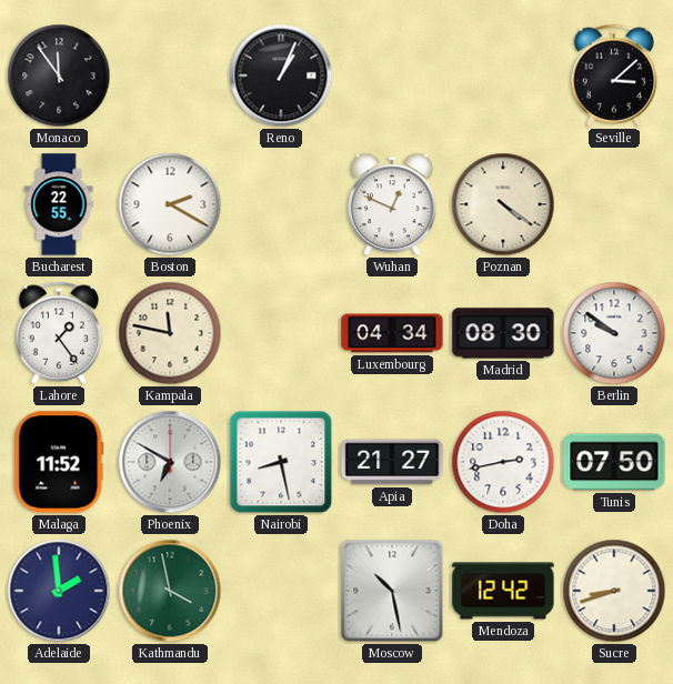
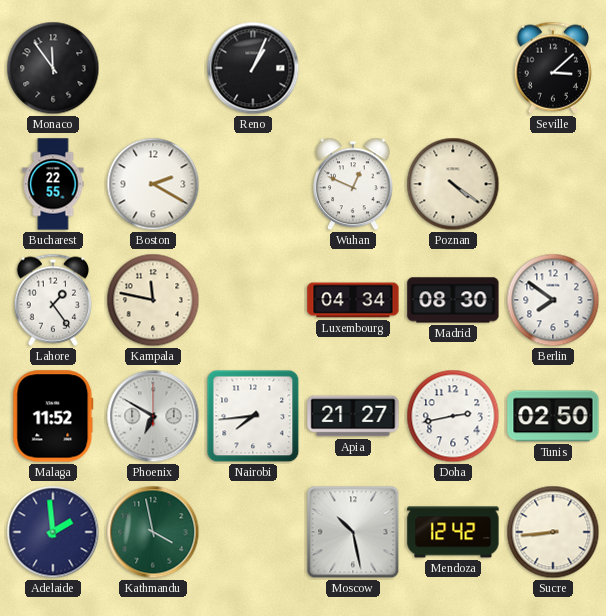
Berlin: 9:51 -> 7:51
Nairobi: 8:28 -> 7:44
Tunis: 07:50 -> 02:50
Sucre: 8:42 -> 8:44
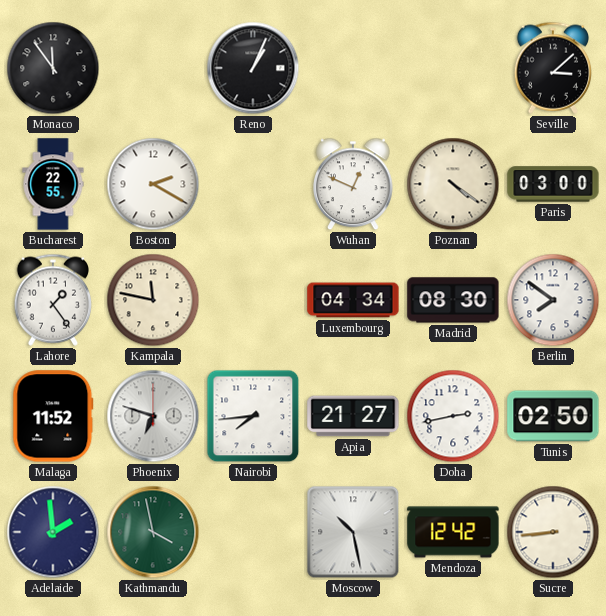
Paris: none -> 03:00
Phoenix: 6:50 -> 6:48
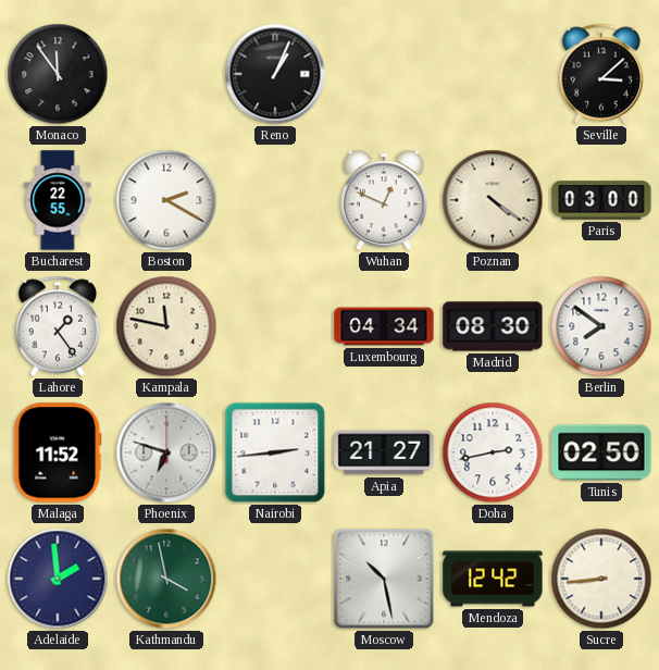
Nairobi: 7:44 -> 2:44
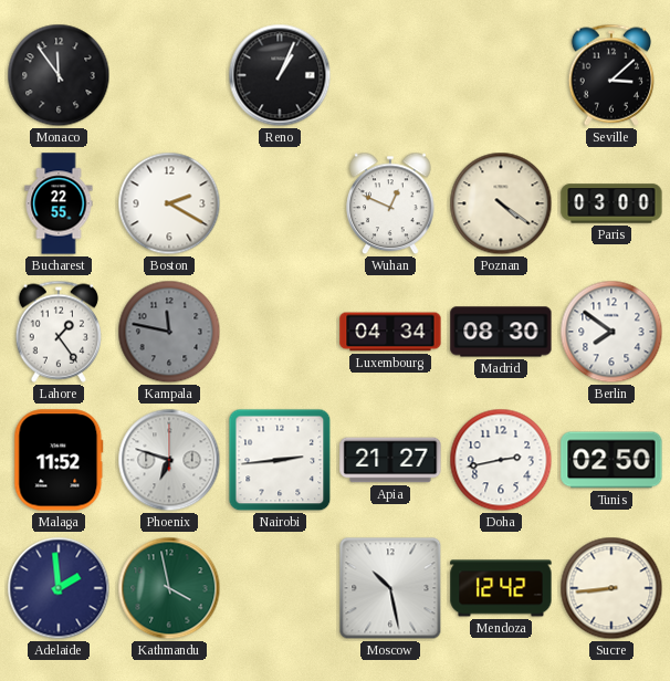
Kampala dial: cream -> grey
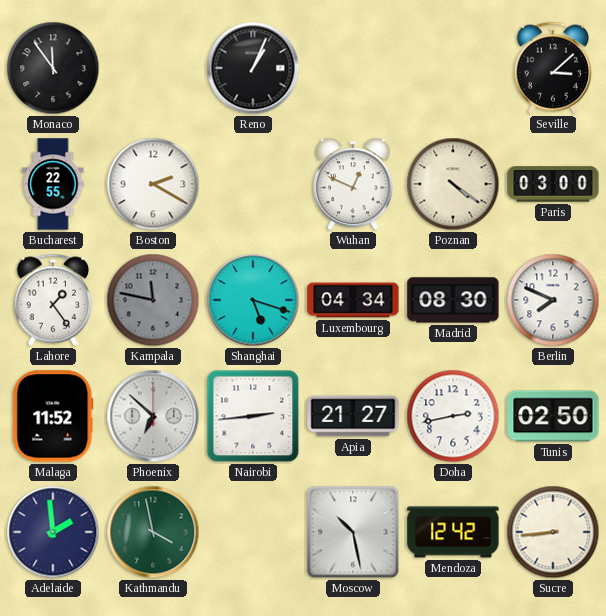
Shanghai: none -> 5:18
Berlin: 7:51 -> 7:49
Phoenix: 6:48 -> 6:52
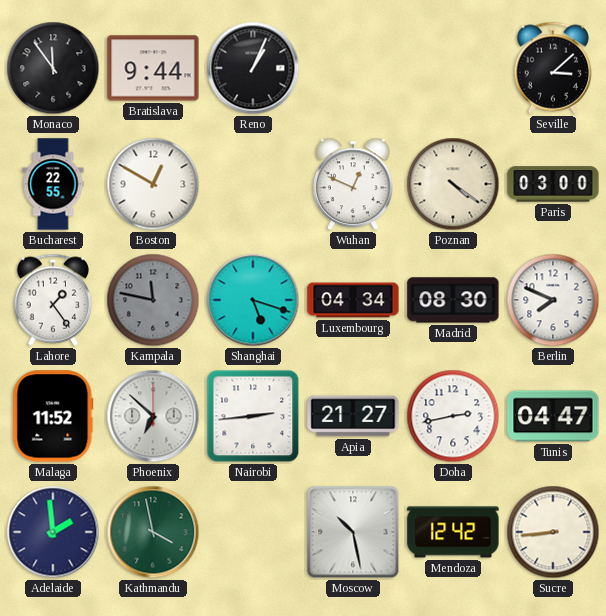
Bratislava: none -> 9:44
Boston: 2:20 -> 12:50
Tunis: 02:50 -> 04:47
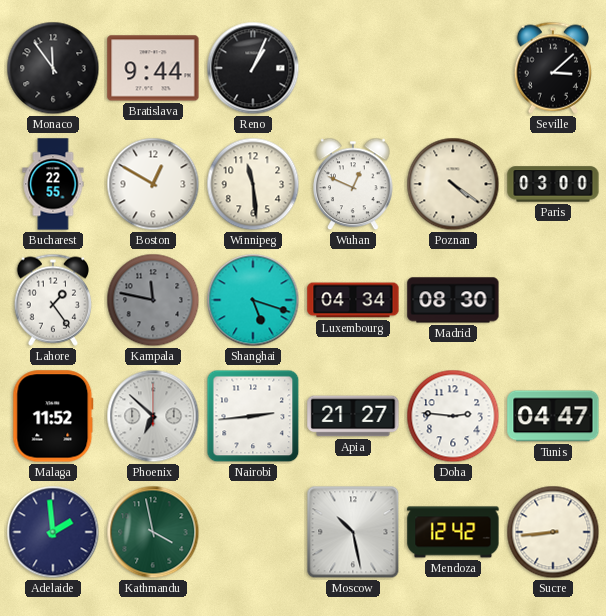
Winnipeg: none -> 11:29
Berlin: 7:49 -> none
Doha: 2:43 -> 2:46
